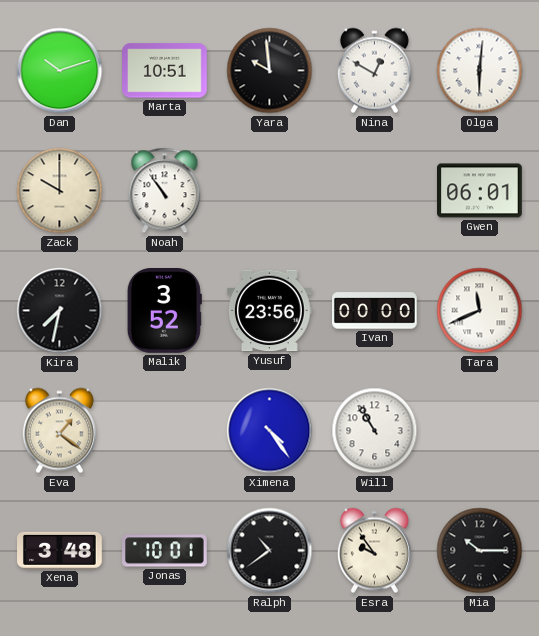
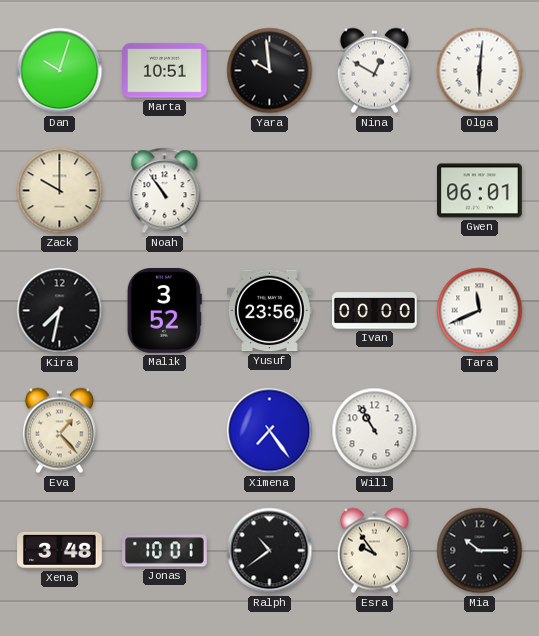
Dan: 10:12 -> 10:03
Eva: 1:21 -> 1:23
Ximena: 4:24 -> 7:24
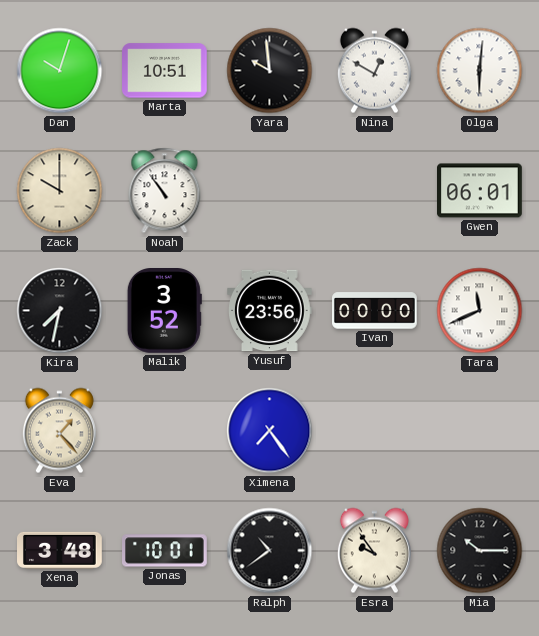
Will: 10:55 -> none
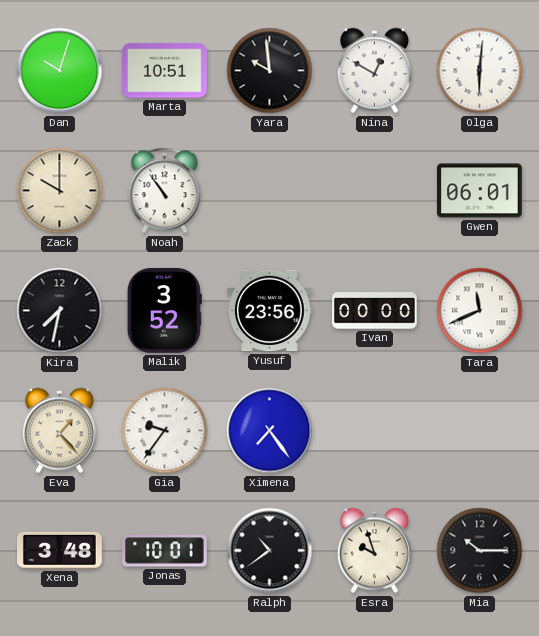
Gia: none -> 9:36
Esra: 9:54 -> 9:57
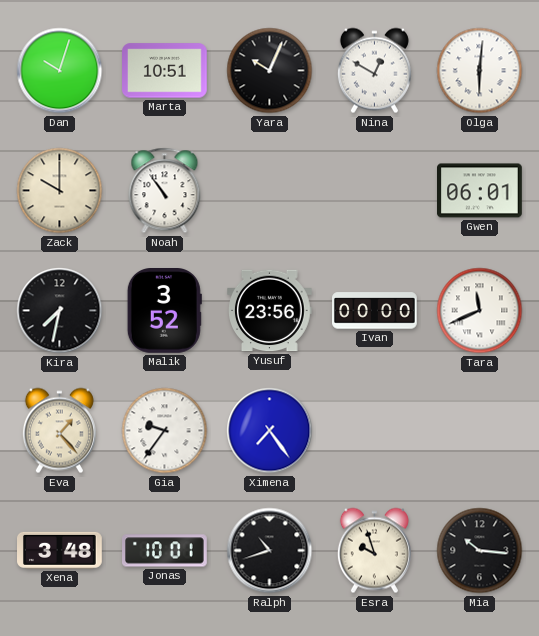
Yara: 9:59 -> 10:04
Ralph: 10:39 -> 10:42
Mia: 10:15 -> 10:16
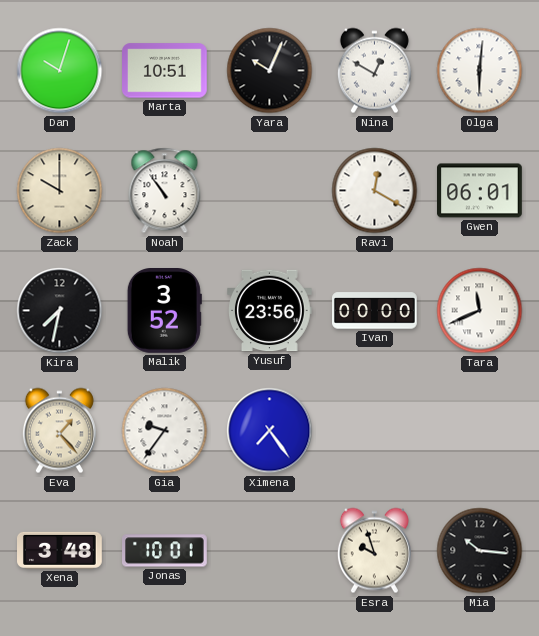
Ravi: none -> 12:20
Ralph: 10:42 -> none
